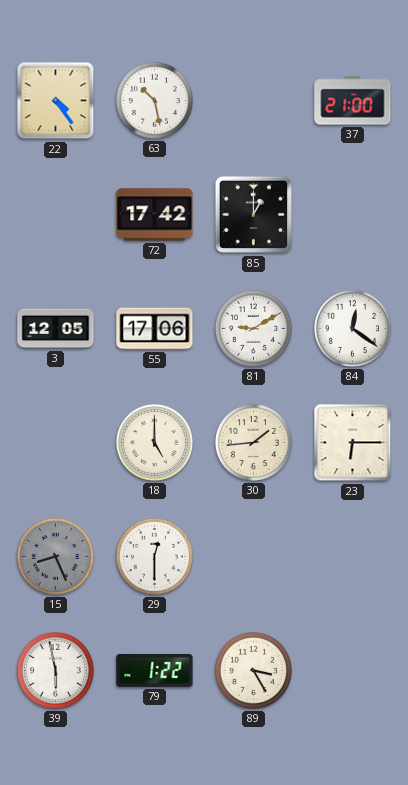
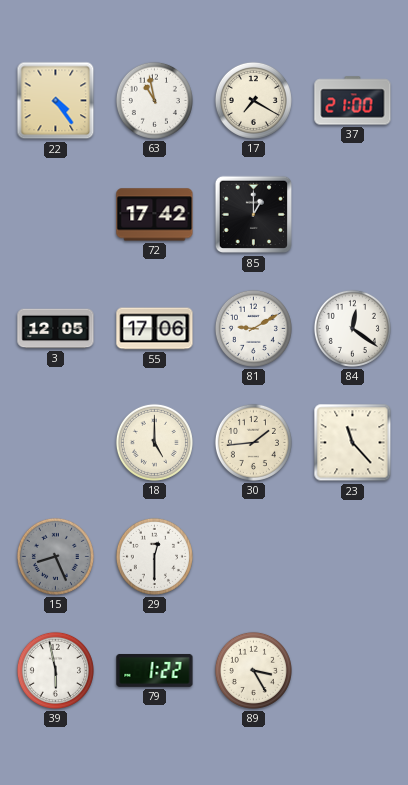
63: 10:28 -> 10:58
17: none -> 7:20
23: 6:15 -> 11:23
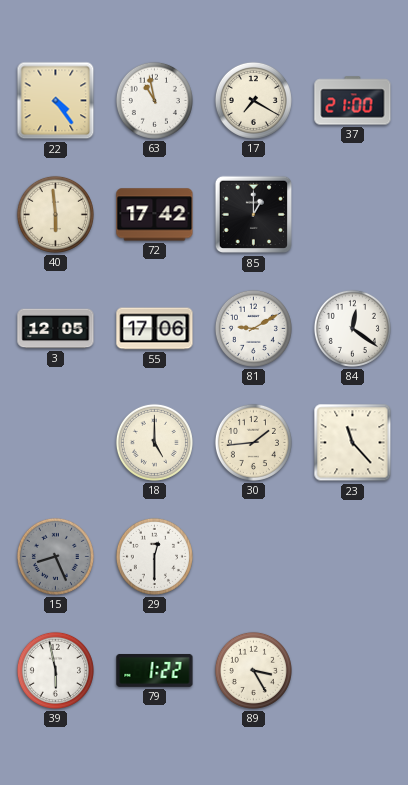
40: none -> 5:59
